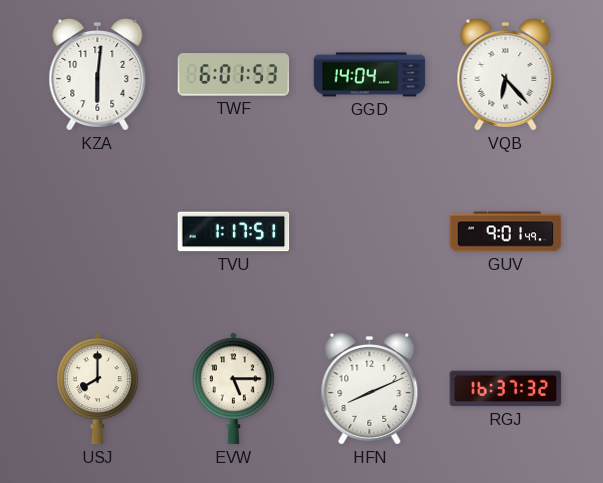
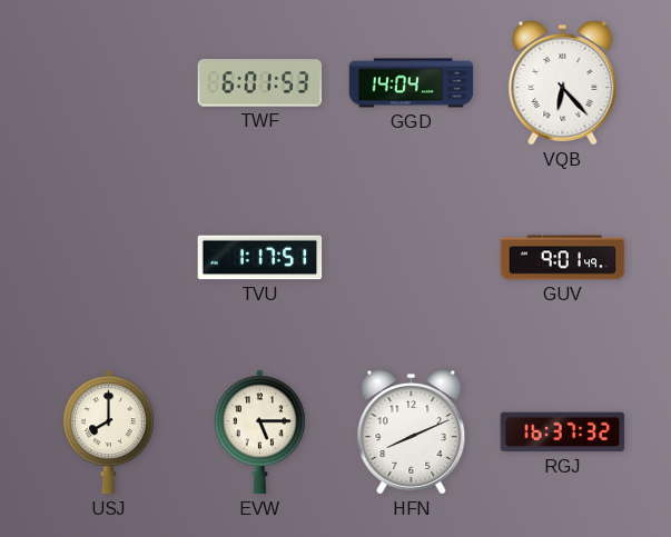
KZA: 6:01 -> none
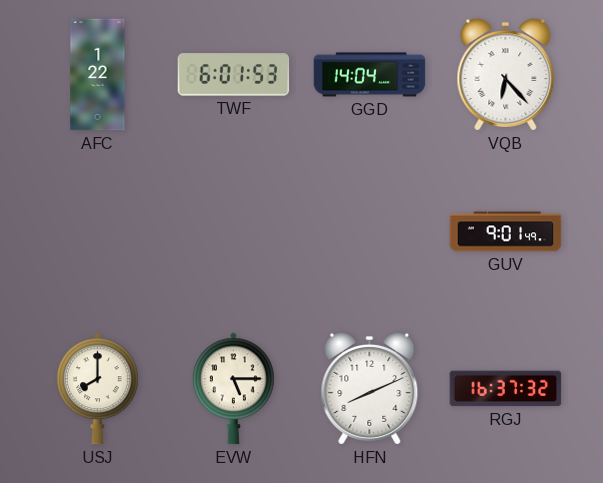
AFC: none -> 1:22
TVU: 1:17 -> none
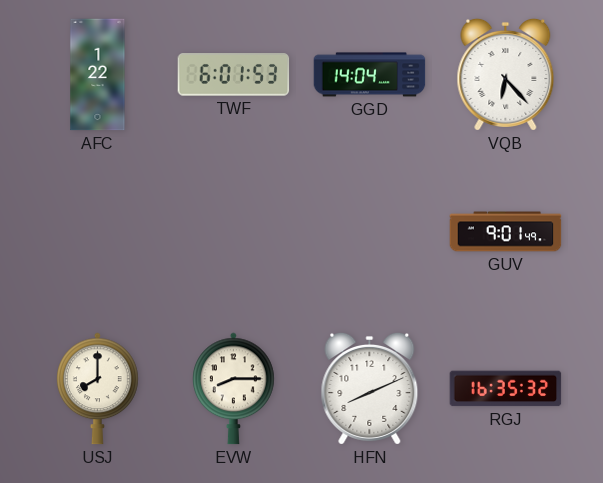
EVW: 5:15 -> 8:15
RGJ: 16:37 -> 16:35
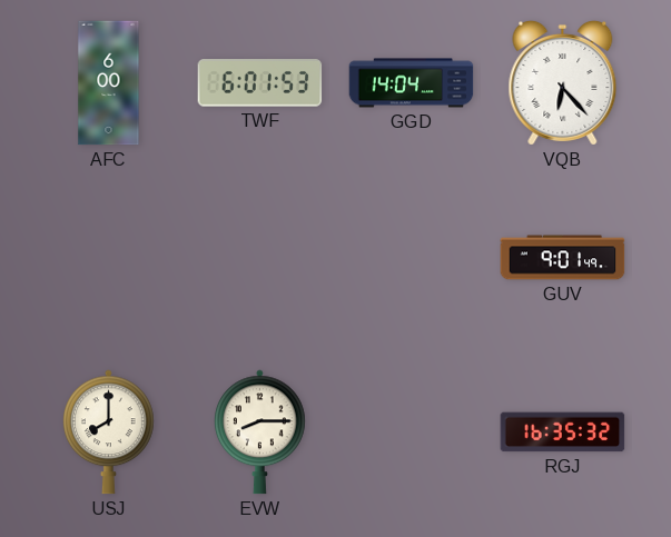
AFC: 1:22 -> 6:00
HFN: 8:11 -> none
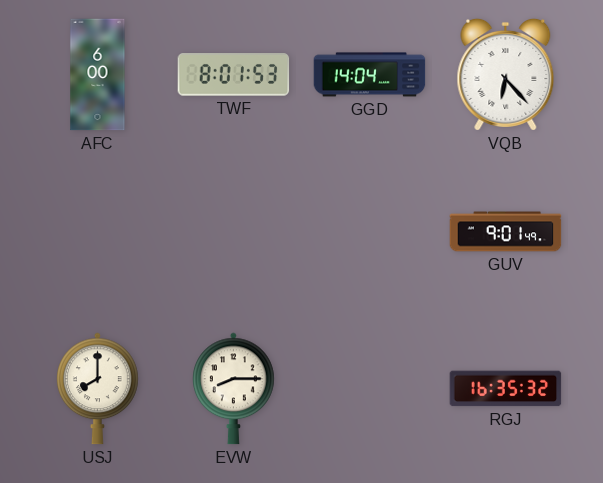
TWF: 6:01 -> 8:01
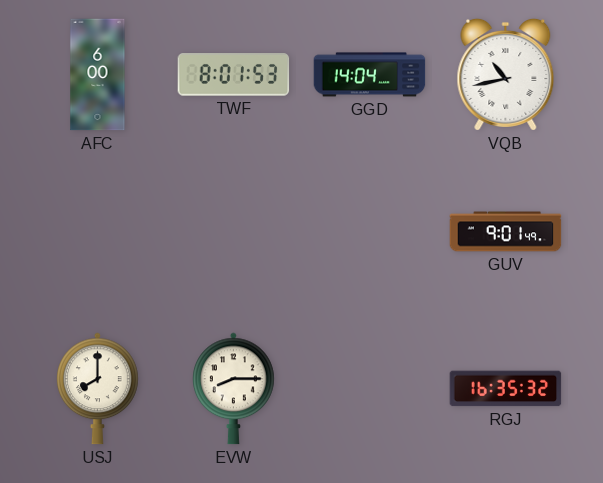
VQB: 6:23 -> 10:43
